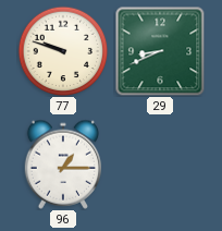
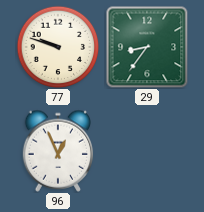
29: 8:41 -> 8:36
96: 1:15 -> 12:56
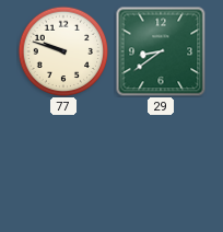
29: 8:36 -> 8:39
96: 12:56 -> none
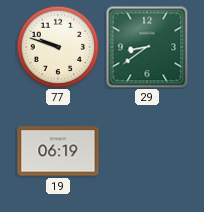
19: none -> 06:19
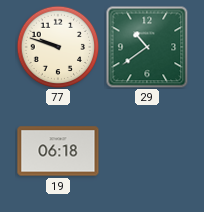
29: 8:39 -> 10:39
19: 06:19 -> 06:18
